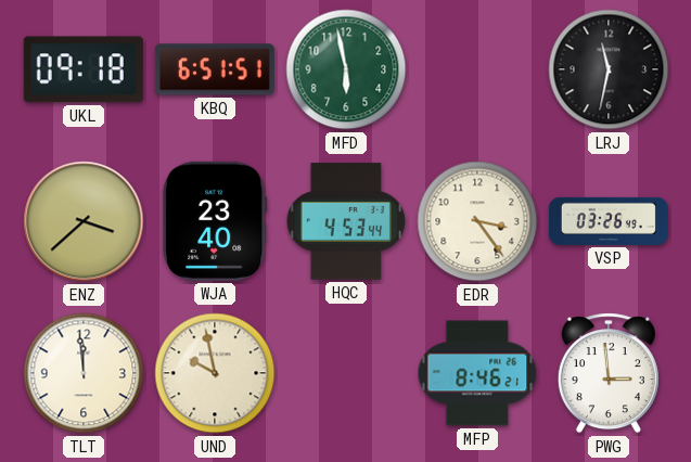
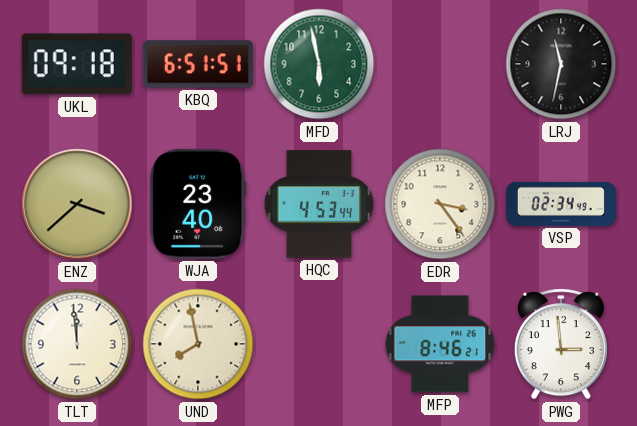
VSP: 03:26 -> 02:34
UND: 9:58 -> 7:58
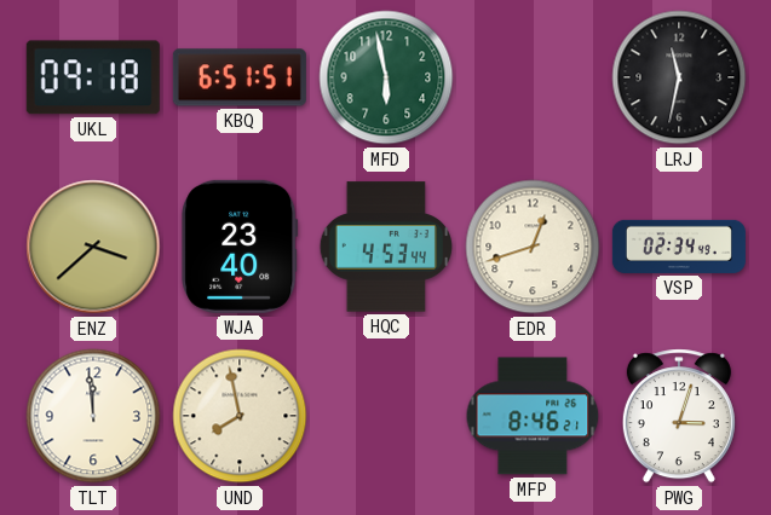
EDR: 3:24 -> 12:42
PWG: 2:59 -> 3:03
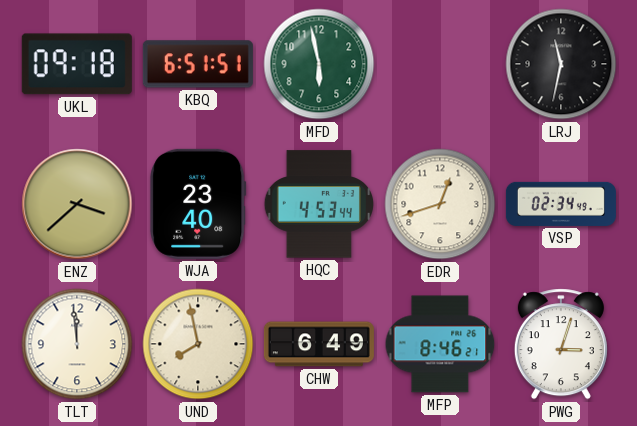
CHW: none -> 6:49
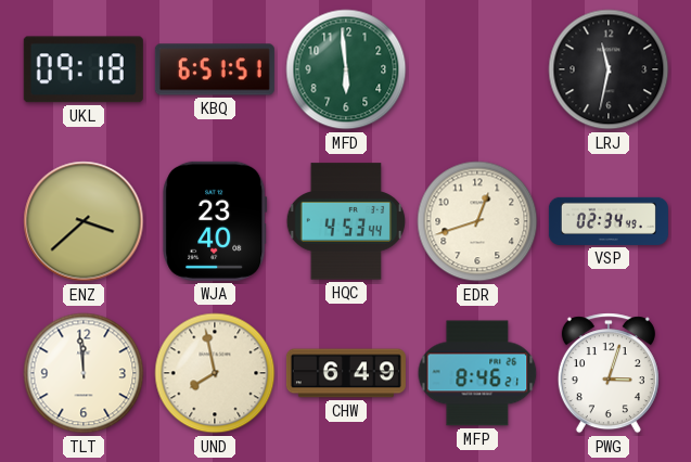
MFD: 5:58 -> 5:59
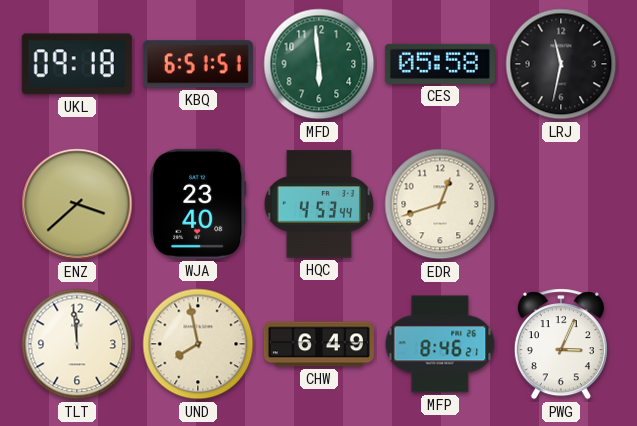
CES: none -> 05:58
VSP: 02:34 -> none
PWG: 3:03 -> 3:04
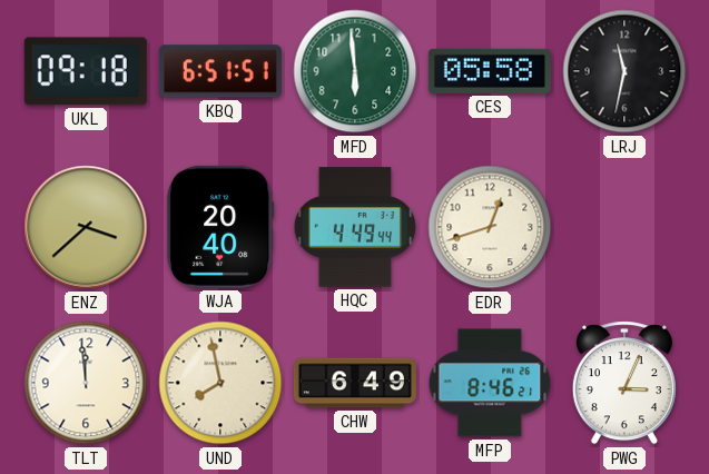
WJA: 23:40 -> 20:40
HQC: 4:53 -> 4:49
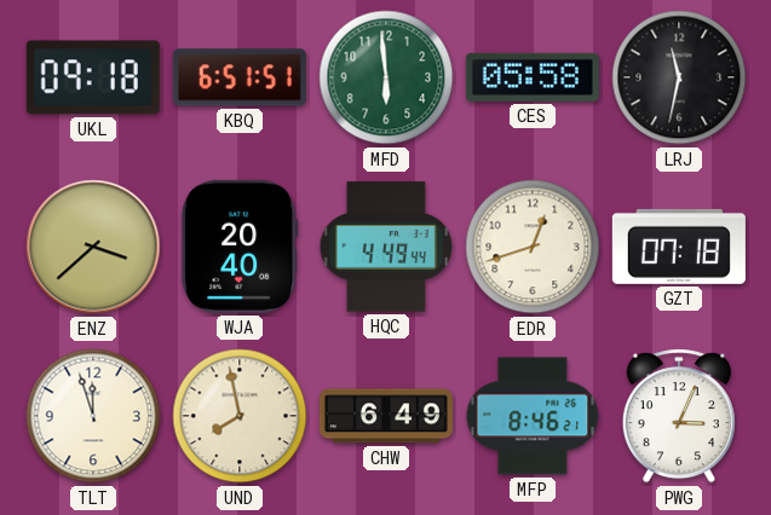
GZT: none -> 07:18
TLT: 11:59 -> 11:57
